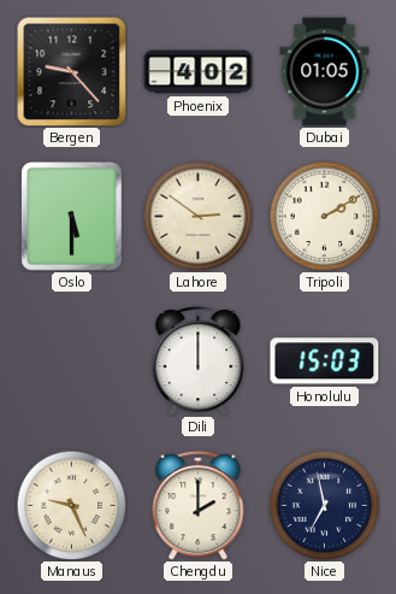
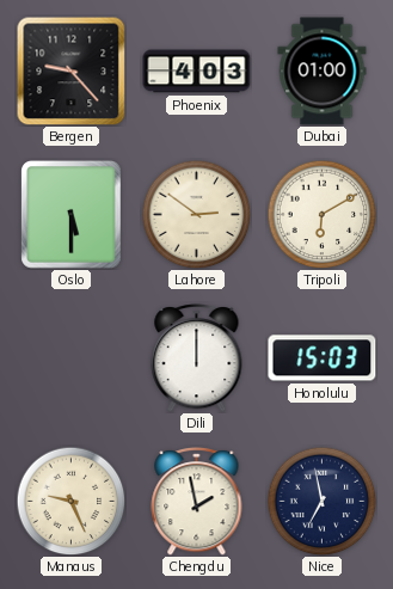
Phoenix: 4:02 -> 4:03
Dubai: 01:05 -> 01:00
Tripoli: 2:10 -> 6:10
Chengdu: 2:00 -> 1:58
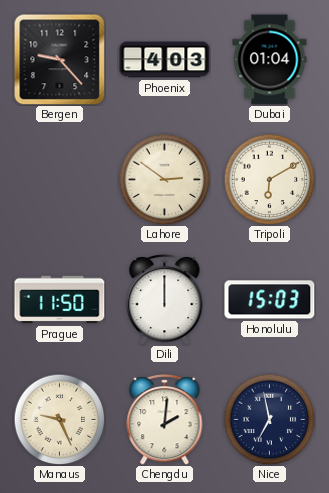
Dubai: 01:00 -> 01:04
Oslo: 5:30 -> none
Prague: none -> 11:50
Chengdu: 1:58 -> 2:01
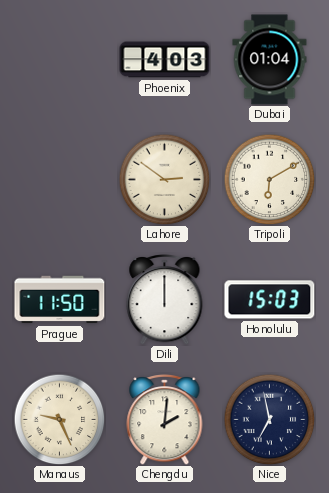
Bergen: 9:23 -> none
